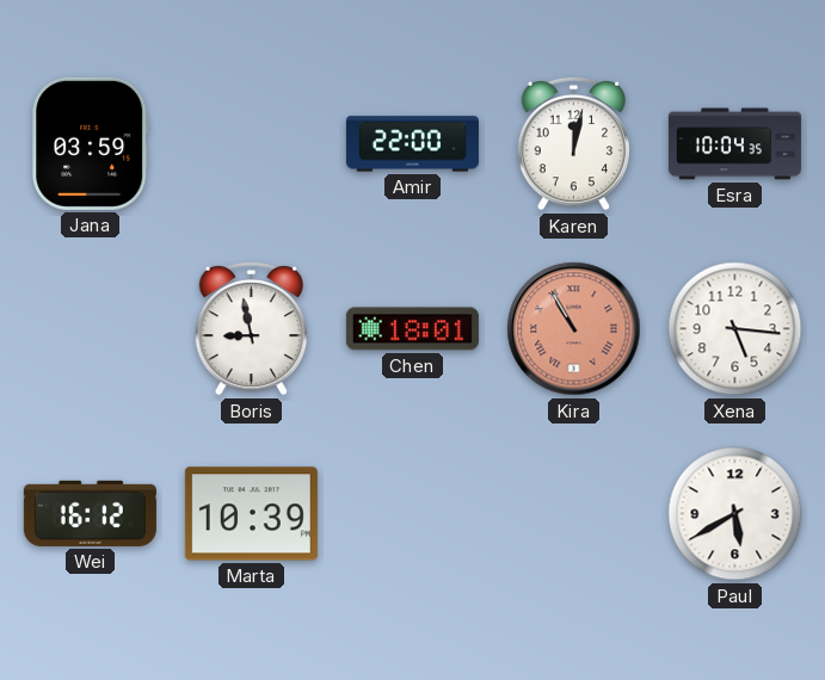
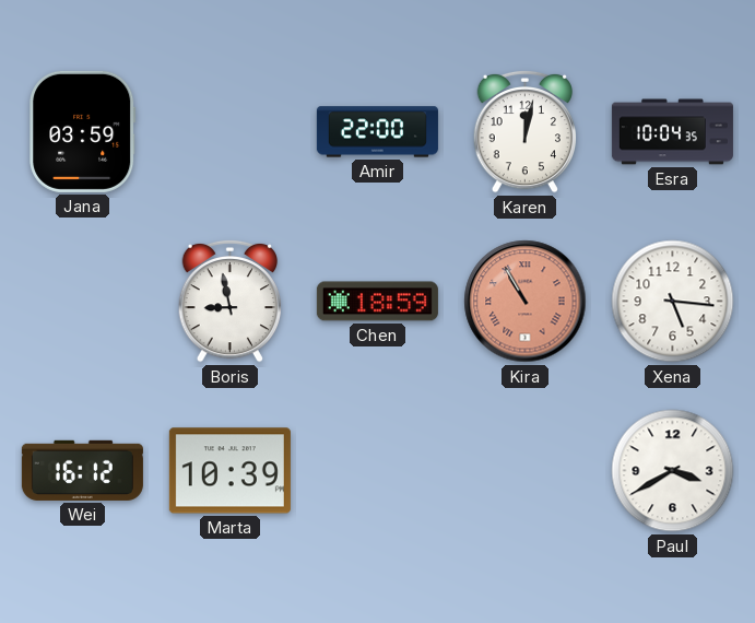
Chen: 18:01 -> 18:59
Paul: 5:40 -> 3:40
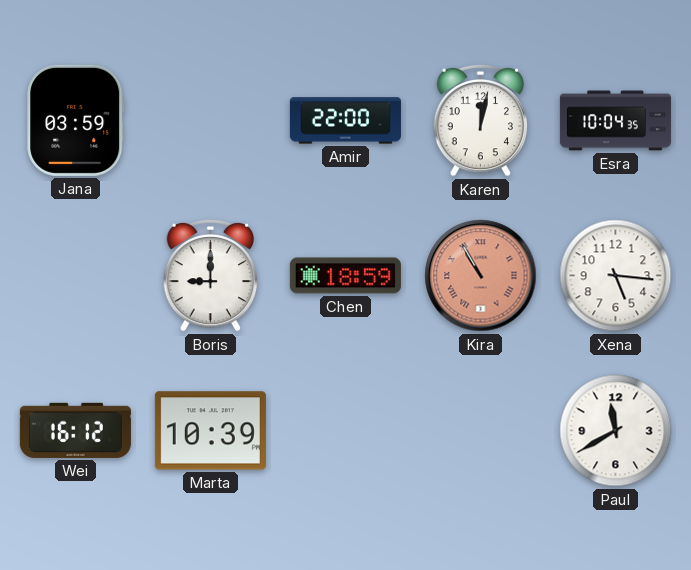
Boris: 8:58 -> 9:00
Paul: 3:40 -> 11:40
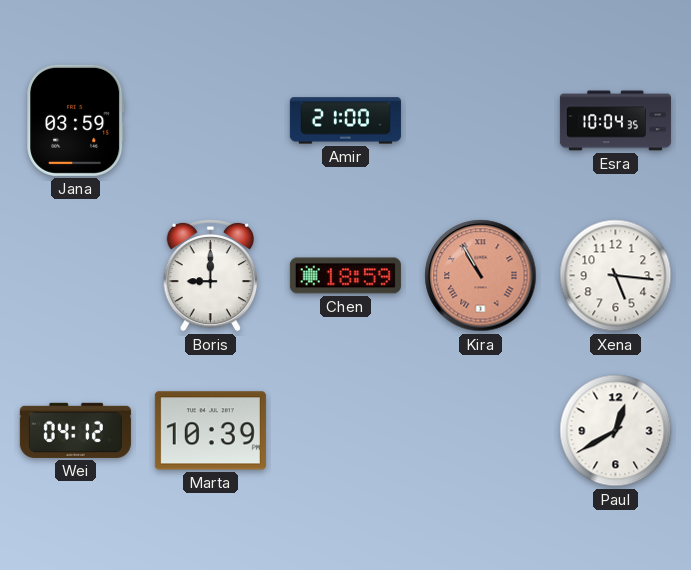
Amir: 22:00 -> 21:00
Karen: 12:02 -> none
Wei: 16:12 -> 04:12
Paul: 11:40 -> 12:40
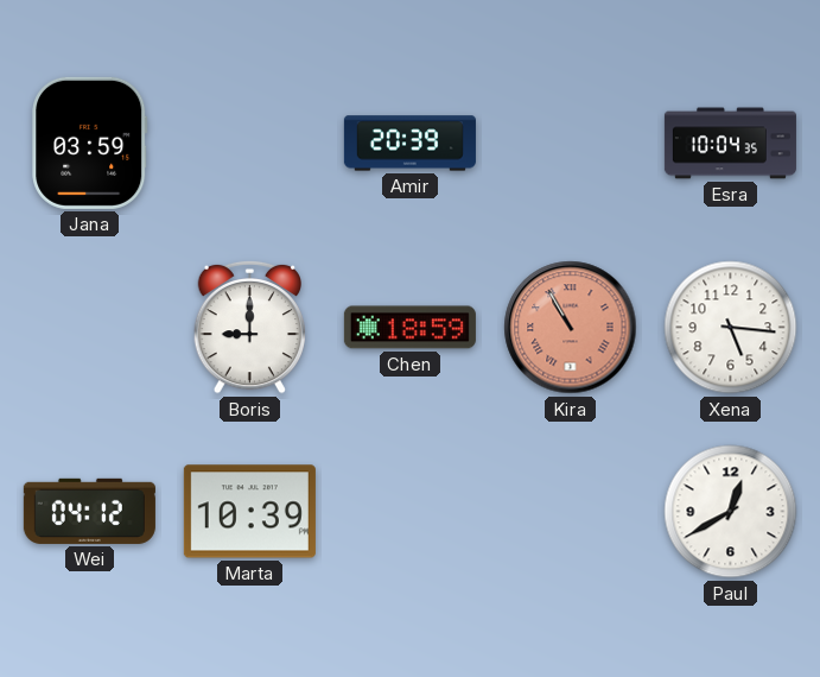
Amir: 21:00 -> 20:39
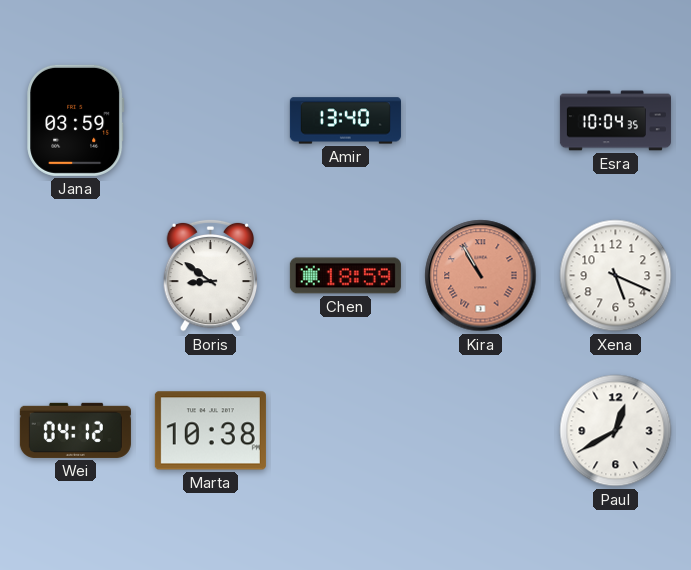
Amir: 20:39 -> 13:40
Boris: 9:00 -> 8:51
Xena: 5:16 -> 5:19
Marta: 10:39 -> 10:38
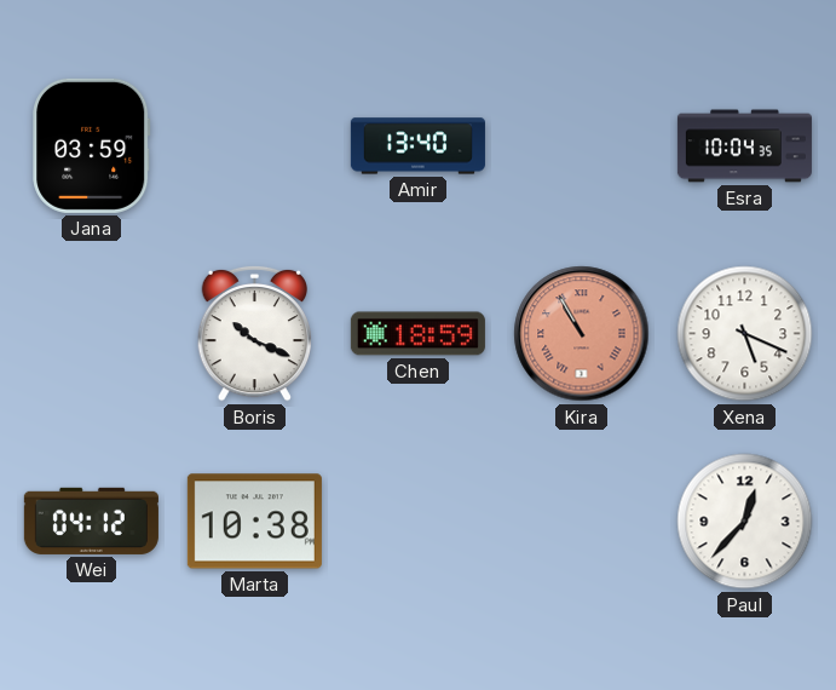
Boris: 8:51 -> 10:19
Paul: 12:40 -> 12:37
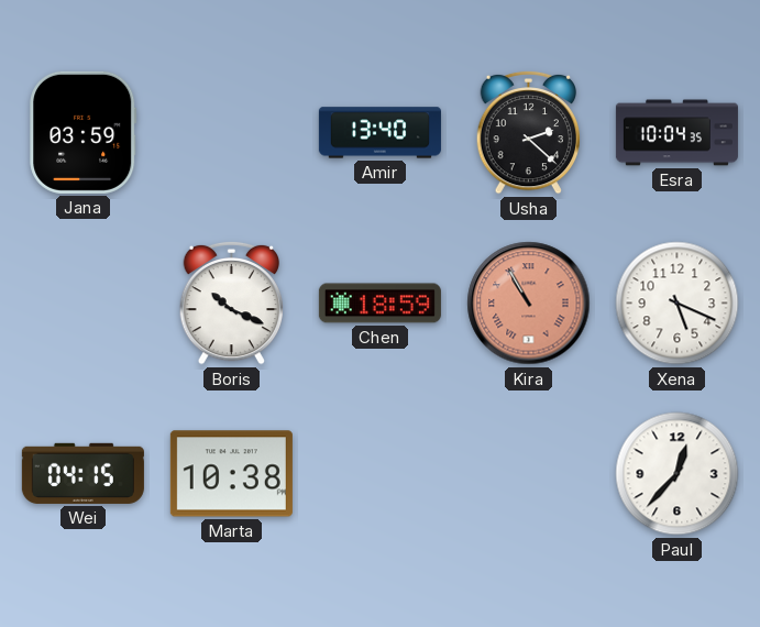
Usha: none -> 2:22
Wei: 04:12 -> 04:15
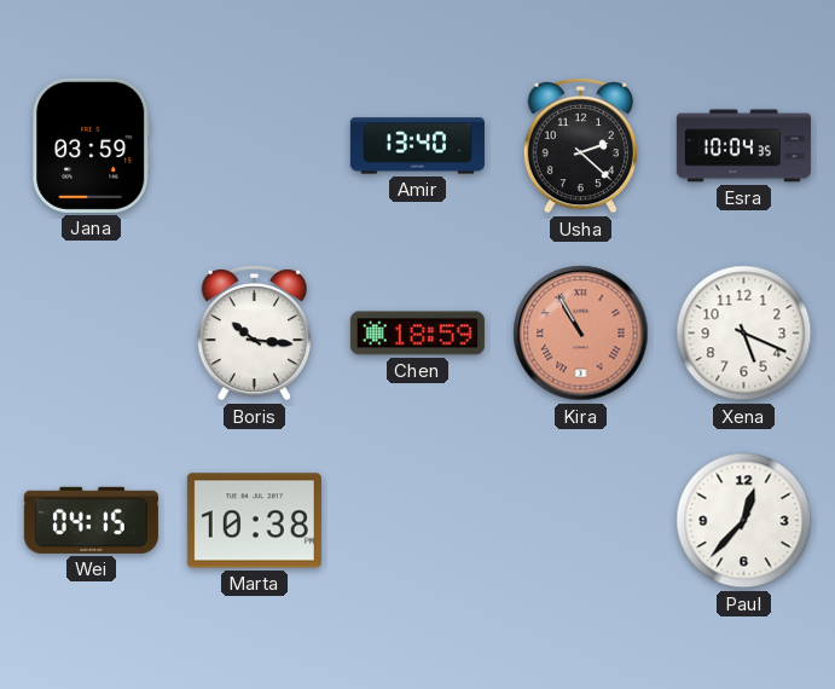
Boris: 10:19 -> 10:16
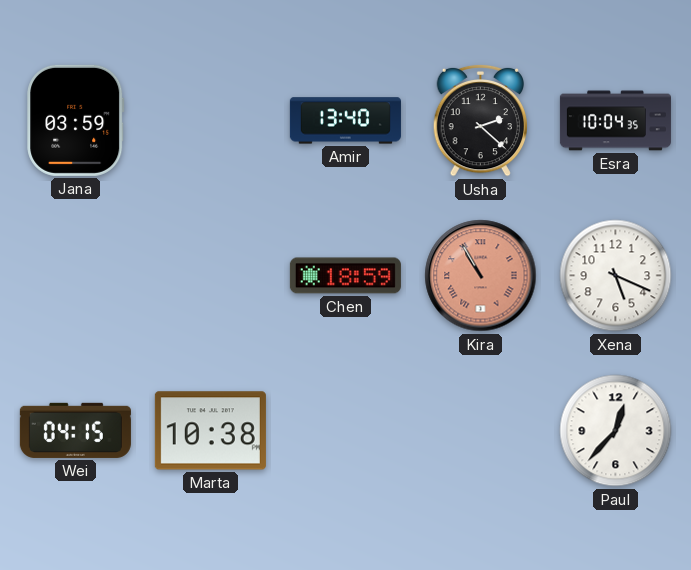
Boris: 10:16 -> none
